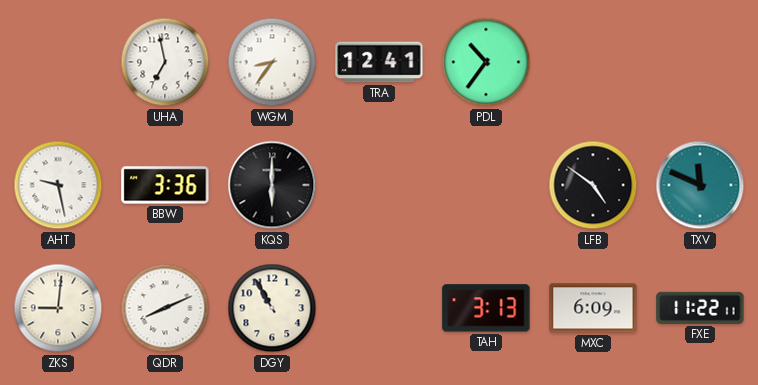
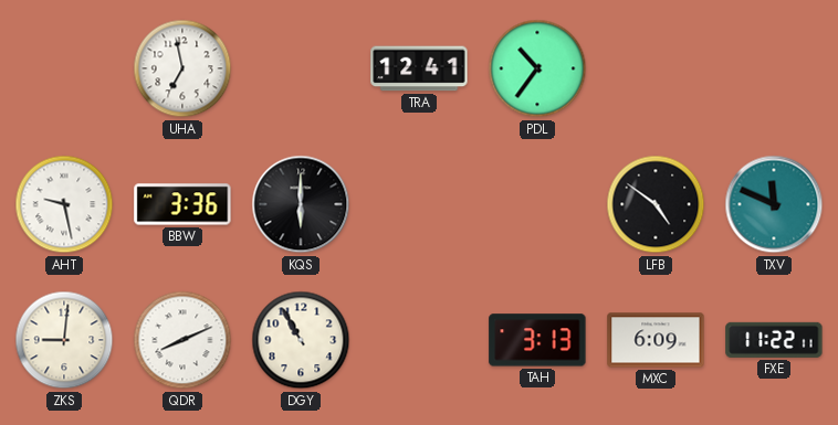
WGM: 8:36 -> none
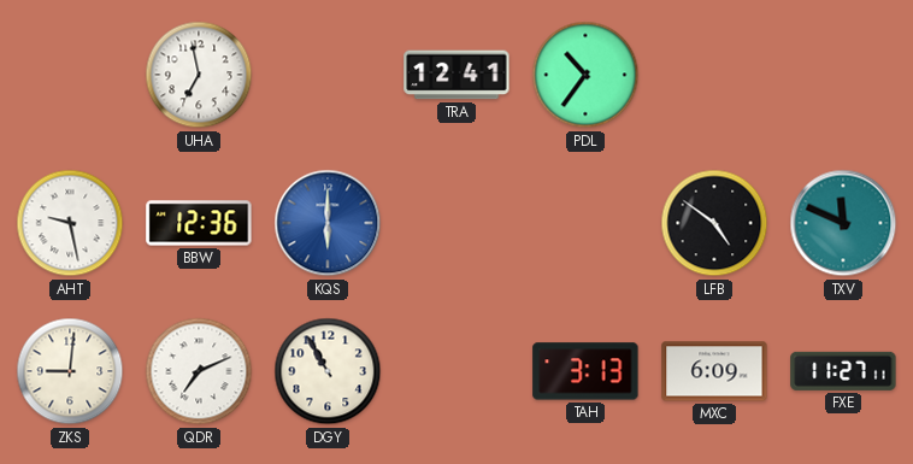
BBW: 3:36 -> 12:36
KQS dial: black -> blue
QDR: 8:11 -> 7:11
FXE: 11:22 -> 11:27
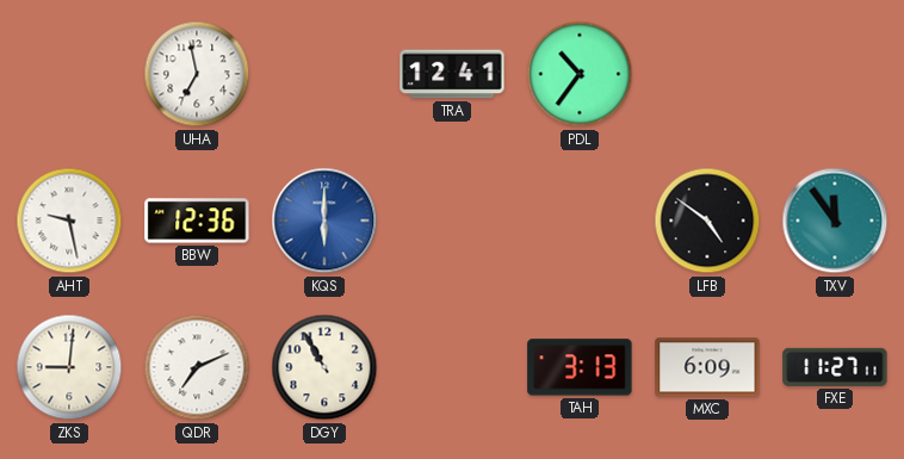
TXV: 11:49 -> 11:54
